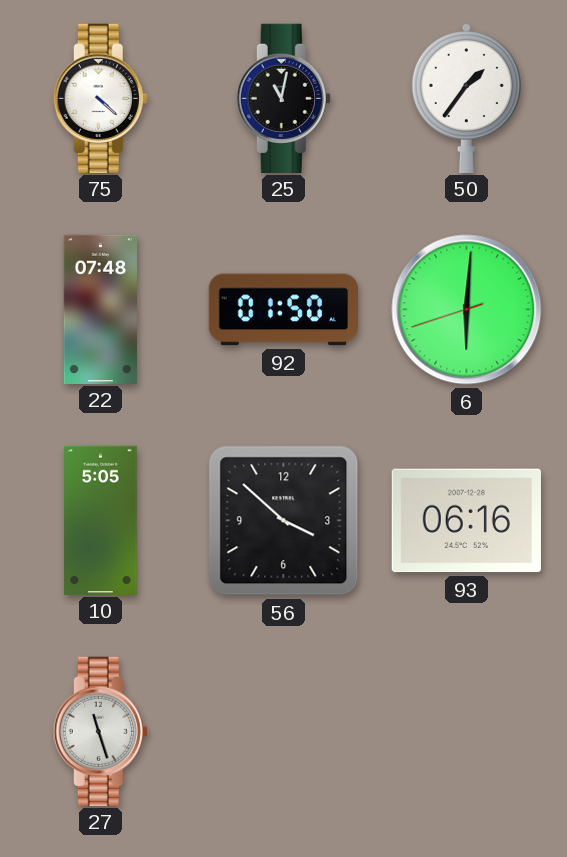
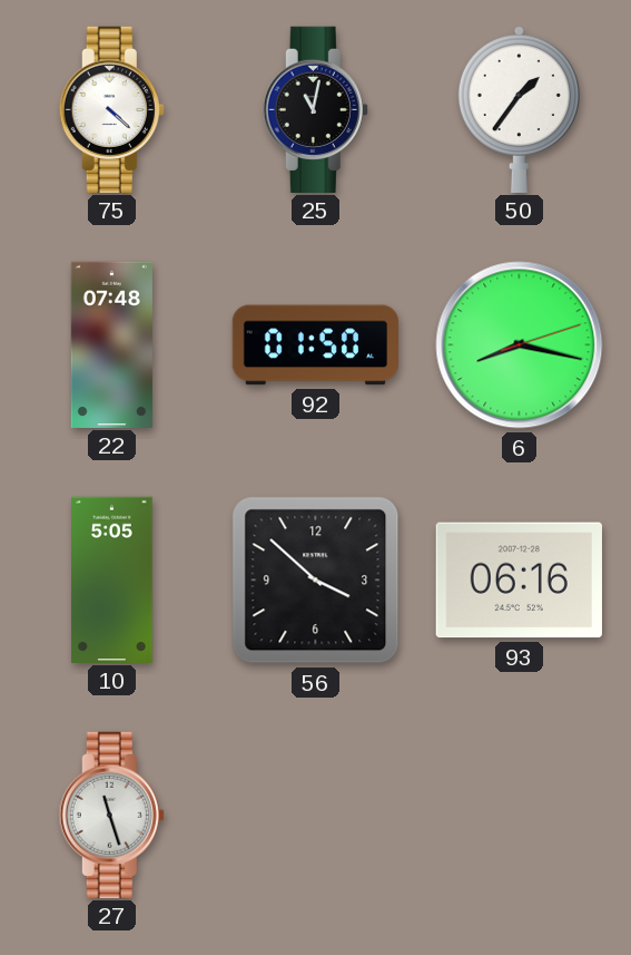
6: 6:00 -> 8:17
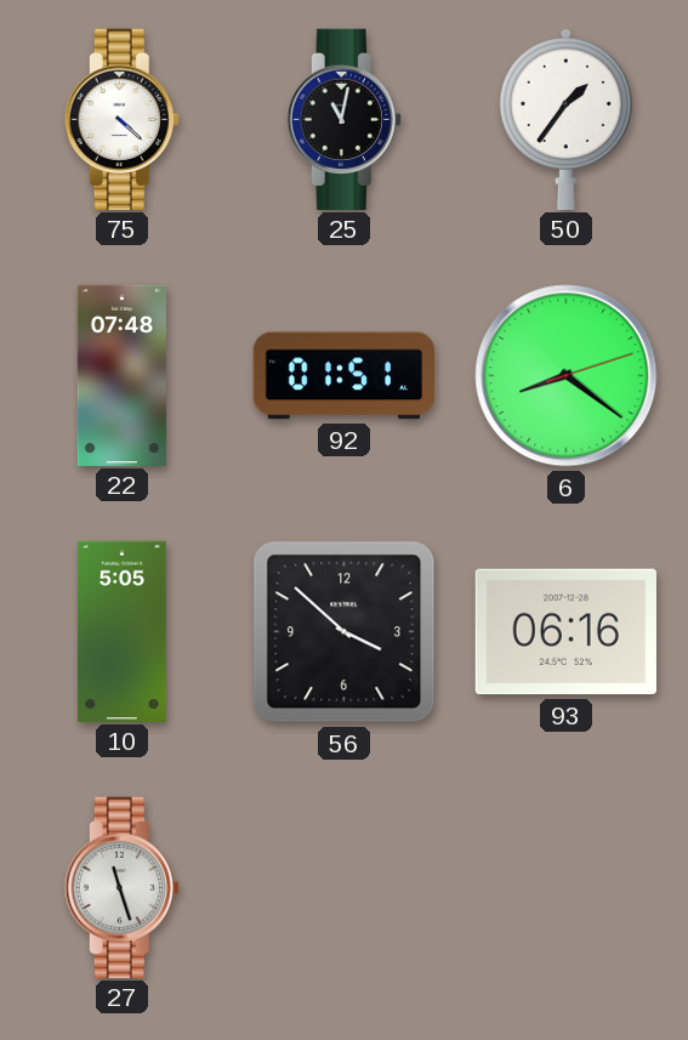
92: 01:50 -> 01:51
6: 8:17 -> 8:21
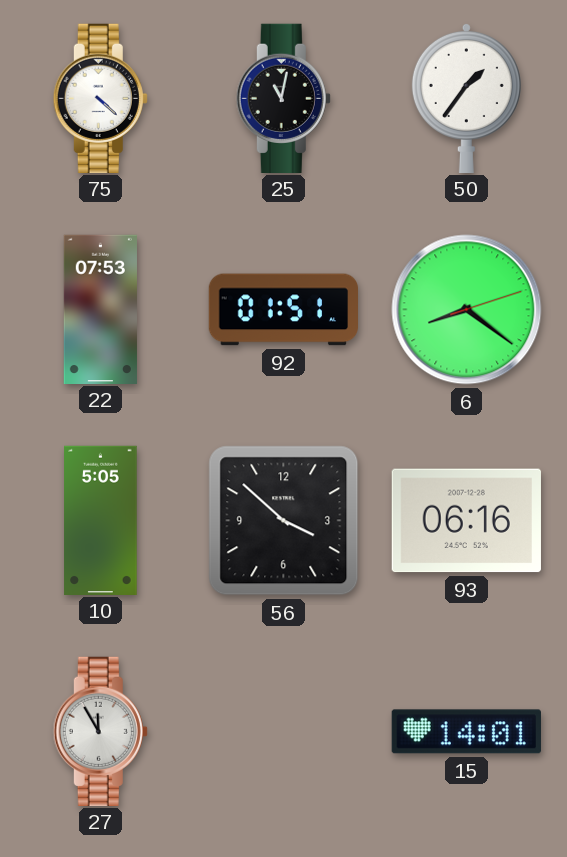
22: 07:48 -> 07:53
27: 11:27 -> 11:55
15: none -> 14:01
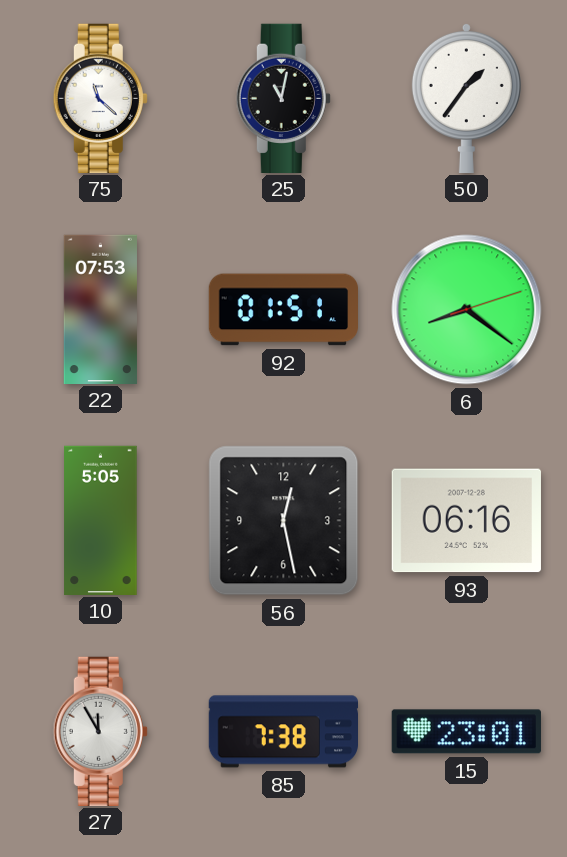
75: 4:22 -> 11:22
56: 3:52 -> 12:28
85: none -> 7:38
15: 14:01 -> 23:01
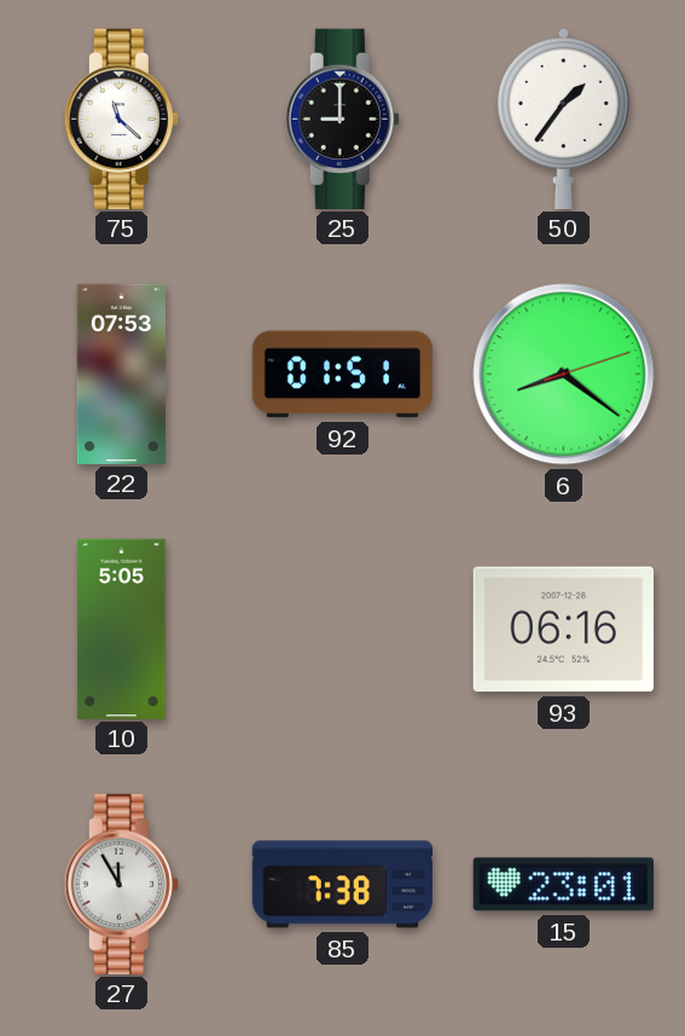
25: 11:02 -> 9:00
56: 12:28 -> none
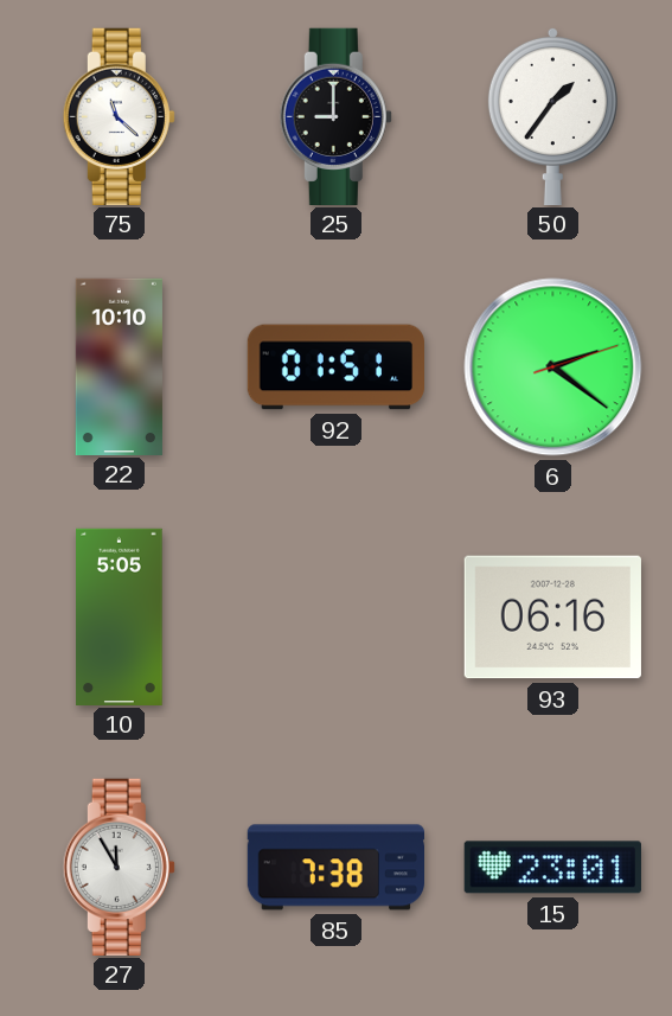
22: 07:53 -> 10:10
6: 8:21 -> 2:21
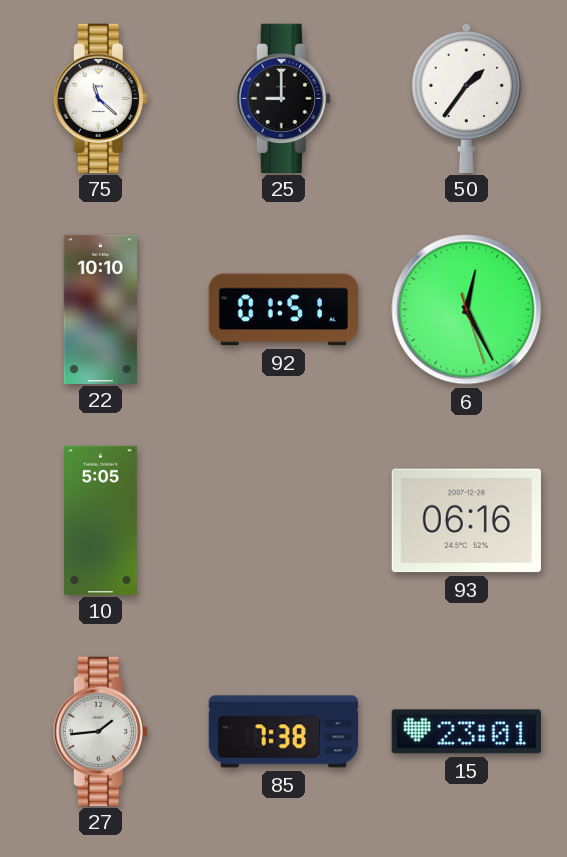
6: 2:21 -> 12:25
27: 11:55 -> 1:44
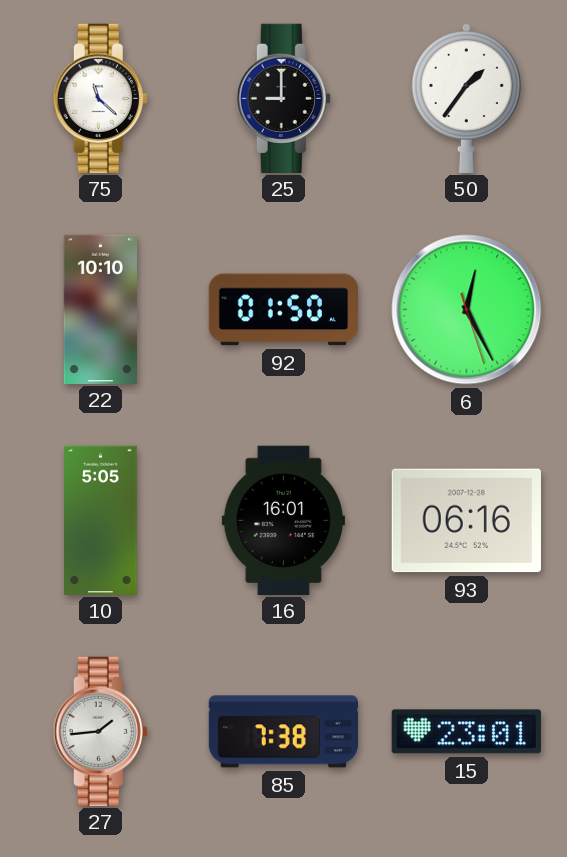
92: 01:51 -> 01:50
16: none -> 16:01
